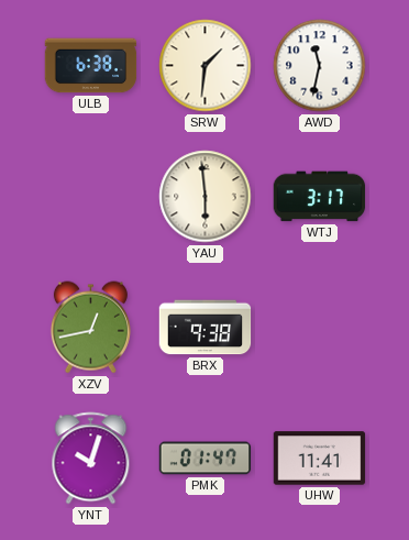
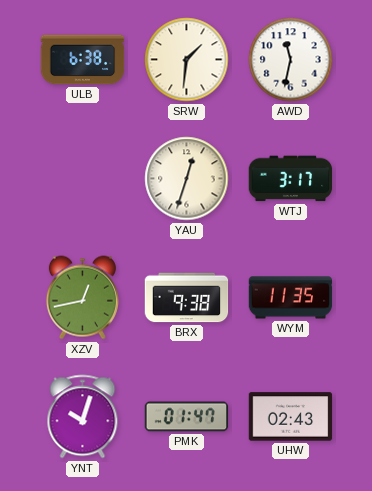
YAU: 5:59 -> 12:33
WYM: none -> 11:35
UHW: 11:41 -> 02:43
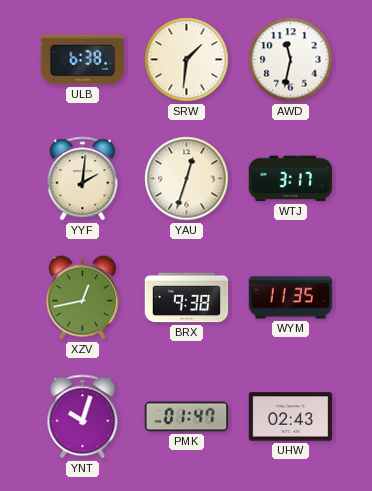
YYF: none -> 2:01
